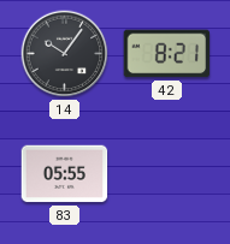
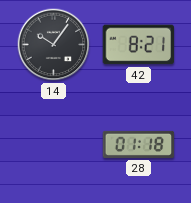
83: 05:55 -> none
28: none -> 01:18
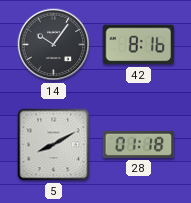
42: 8:21 -> 8:16
5: none -> 8:10
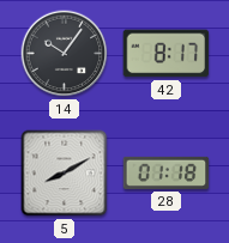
42: 8:16 -> 8:17
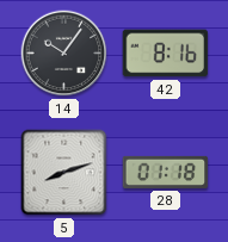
42: 8:17 -> 8:16
5: 8:10 -> 8:12
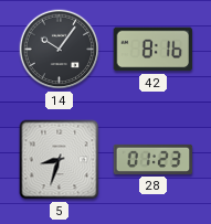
5: 8:12 -> 8:33
28: 01:18 -> 01:23
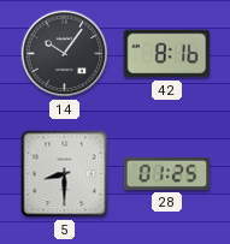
5: 8:33 -> 8:30
28: 01:23 -> 01:25
